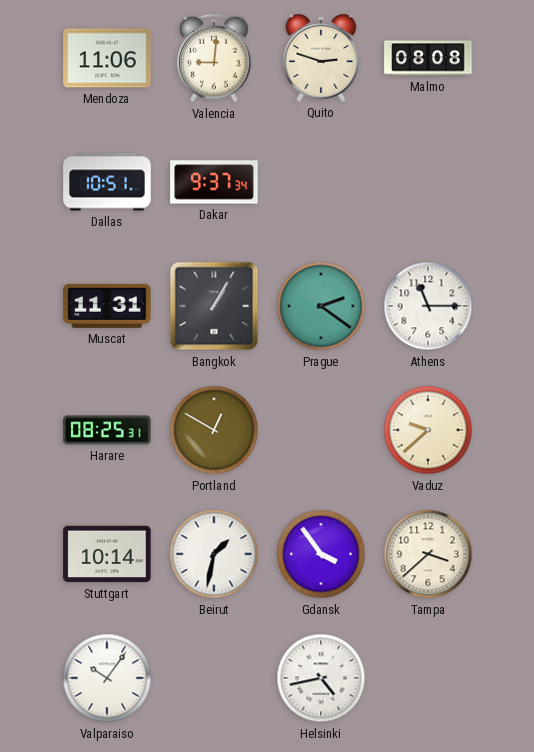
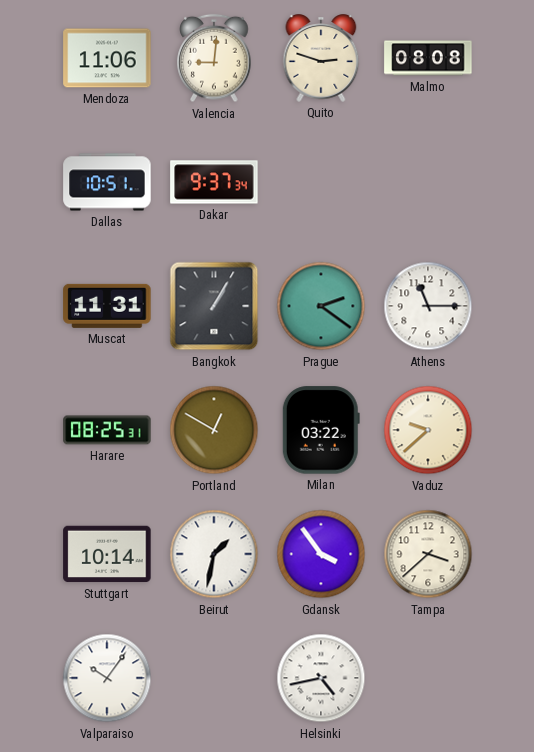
Milan: none -> 03:22
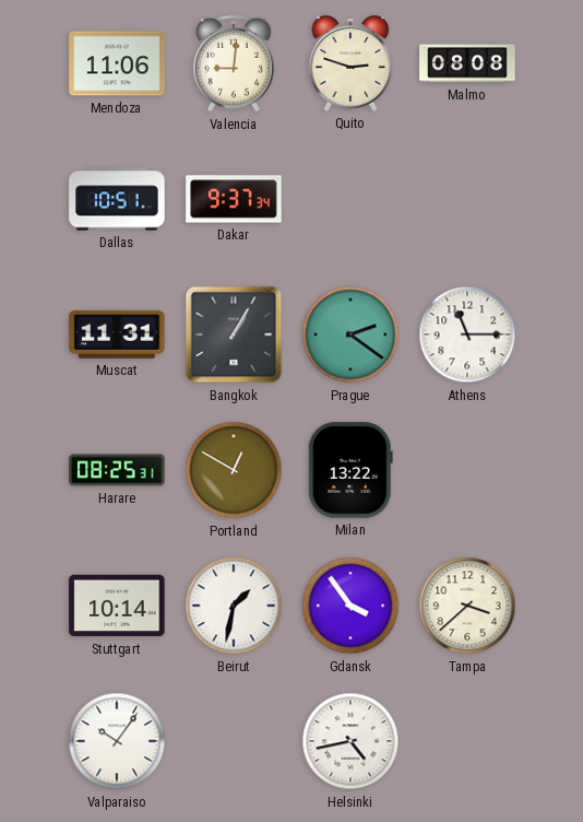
Milan: 03:22 -> 13:22
Vaduz: 9:38 -> none
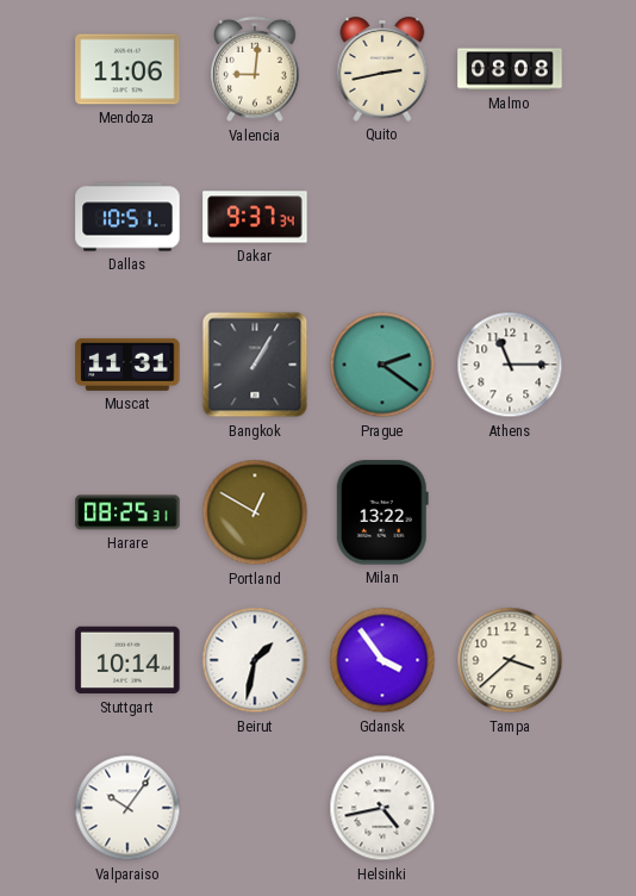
Quito: 2:48 -> 2:43
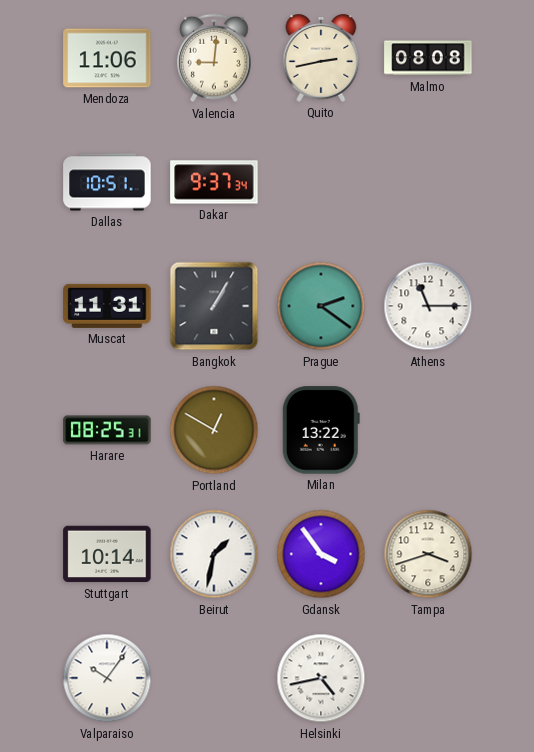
Tampa: 3:38 -> 3:42
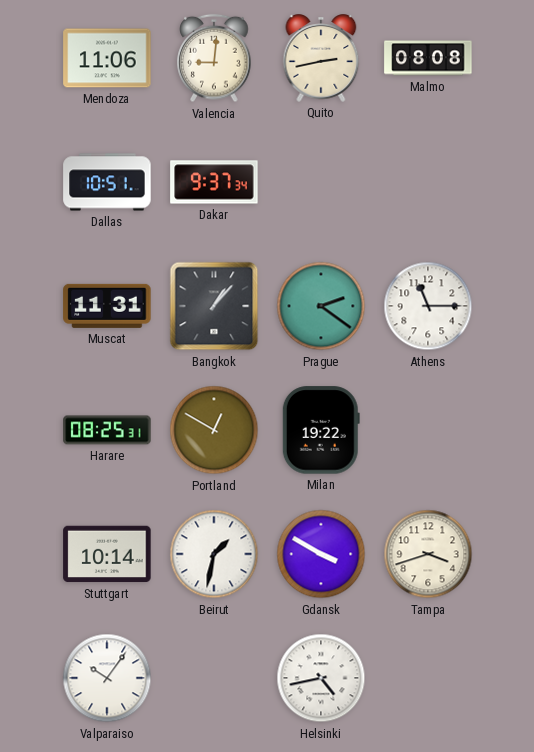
Bangkok: 1:05 -> 1:07
Milan: 13:22 -> 19:22
Gdansk: 3:54 -> 3:50
